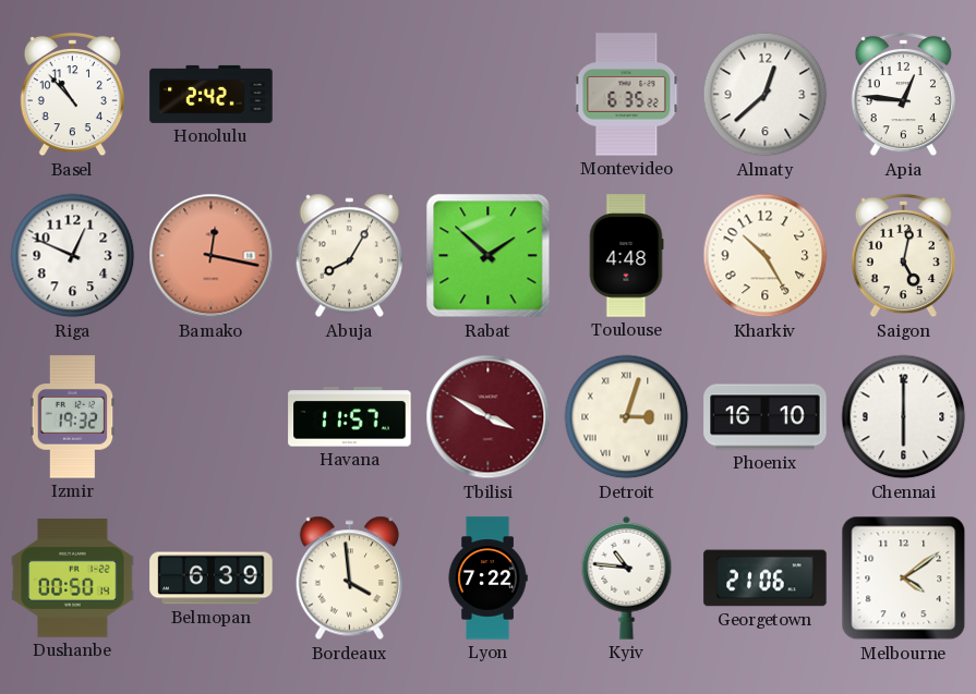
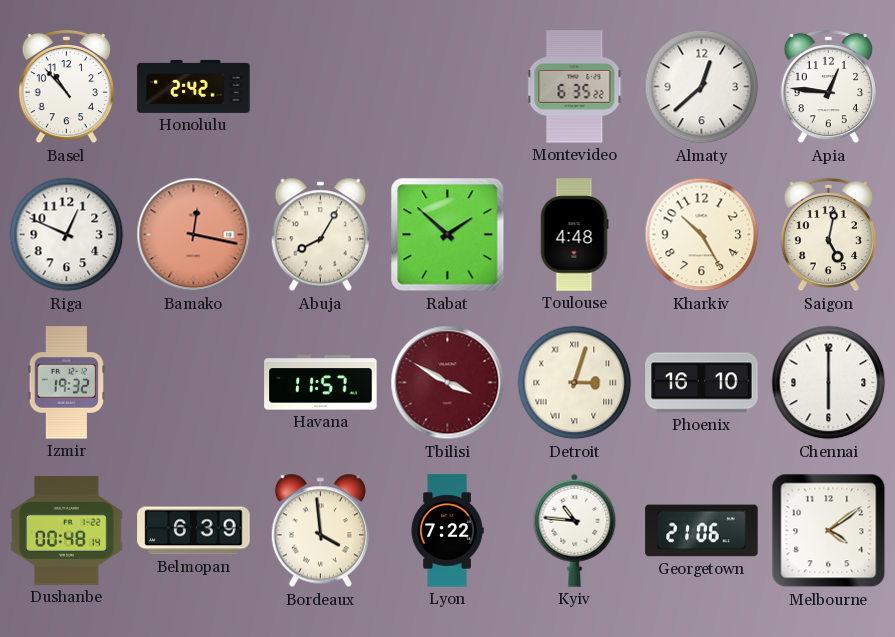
Dushanbe: 00:50 -> 00:48
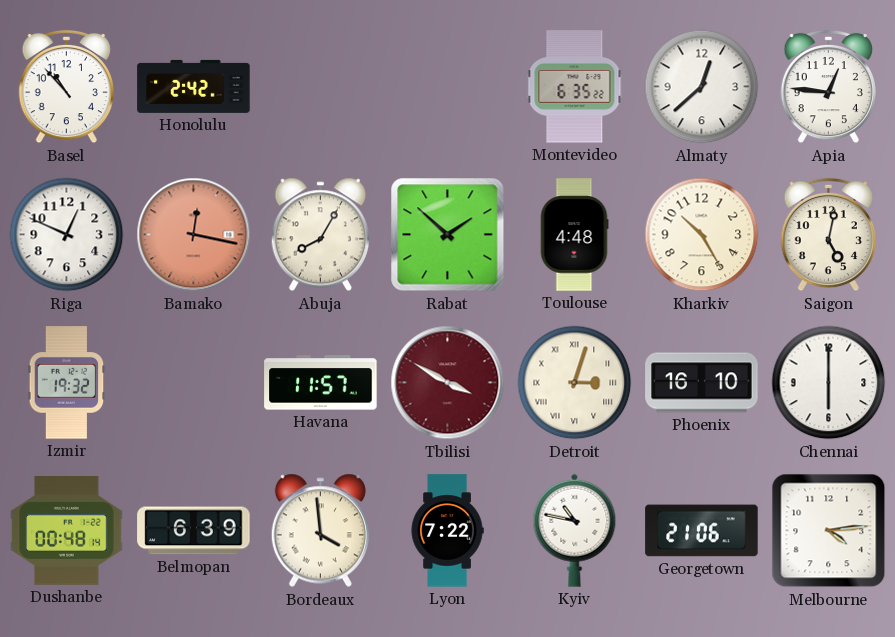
Kyiv: 10:46 -> 10:47
Melbourne: 4:09 -> 4:14
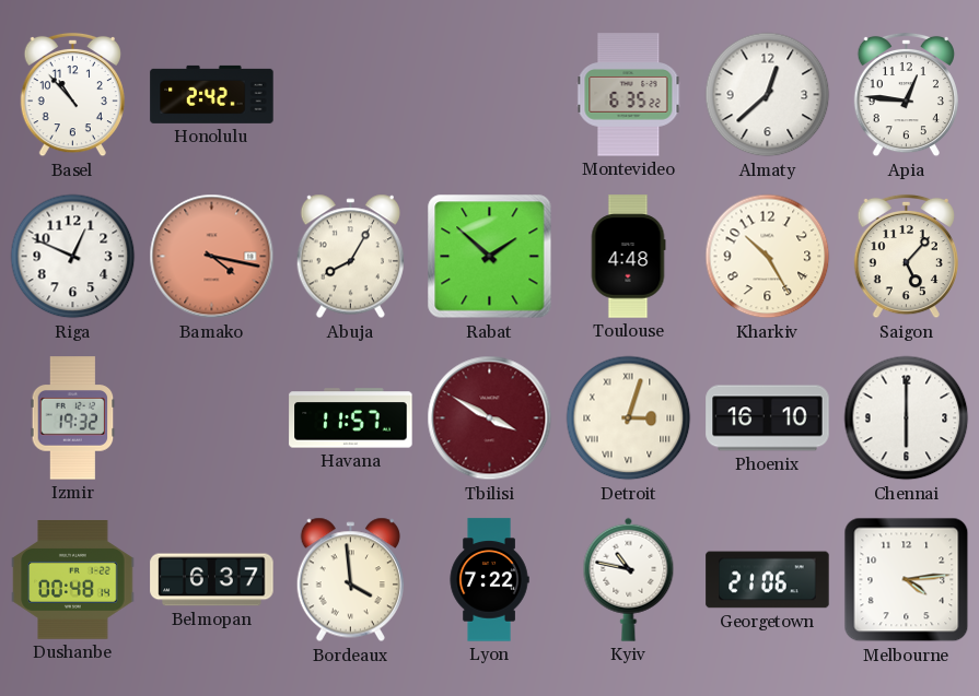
Bamako: 12:17 -> 4:17
Saigon: 5:02 -> 5:07
Belmopan: 6:39 -> 6:37
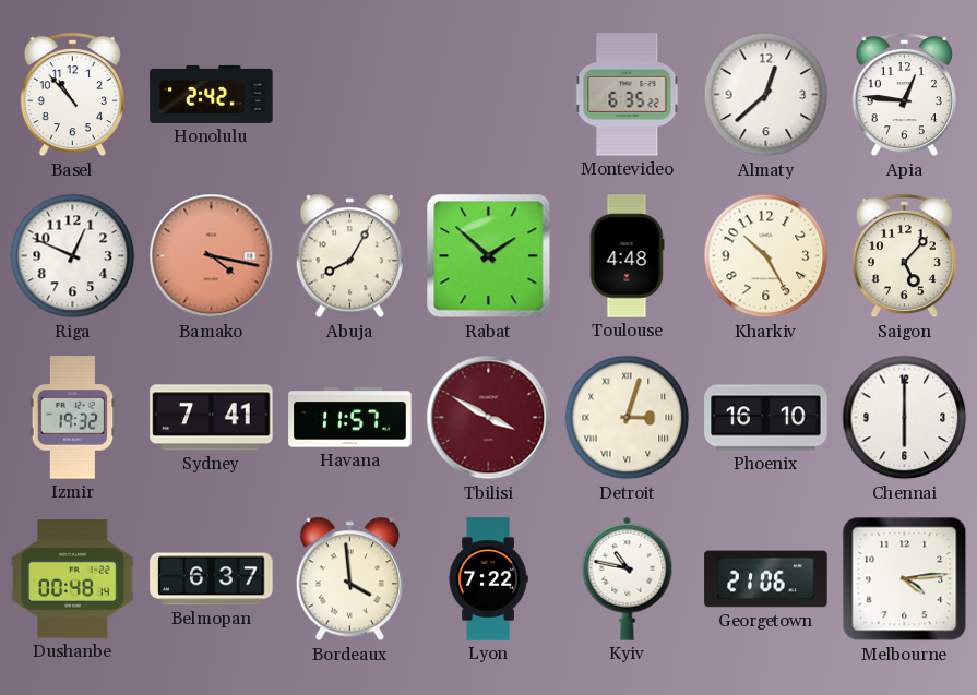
Sydney: none -> 7:41
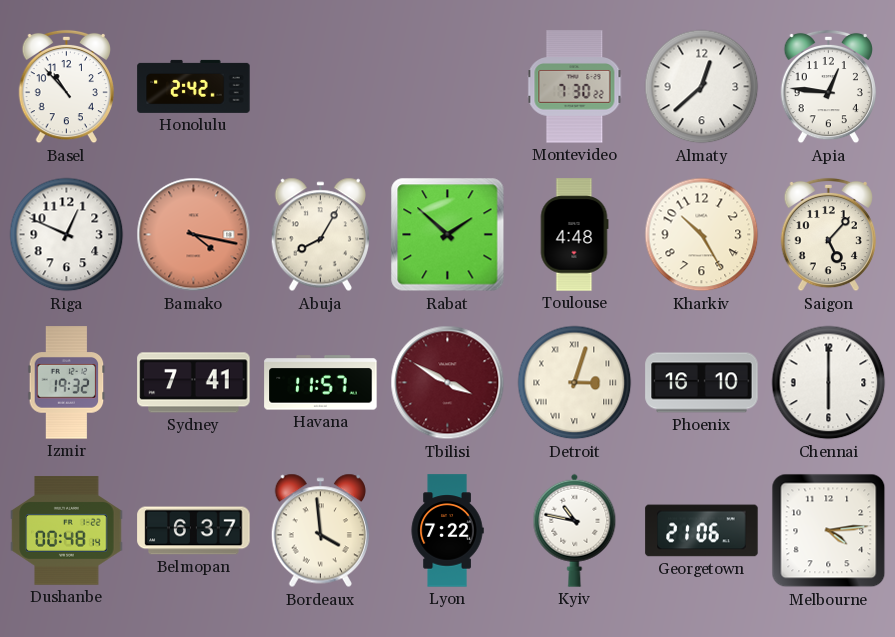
Montevideo: 6:35 -> 7:30
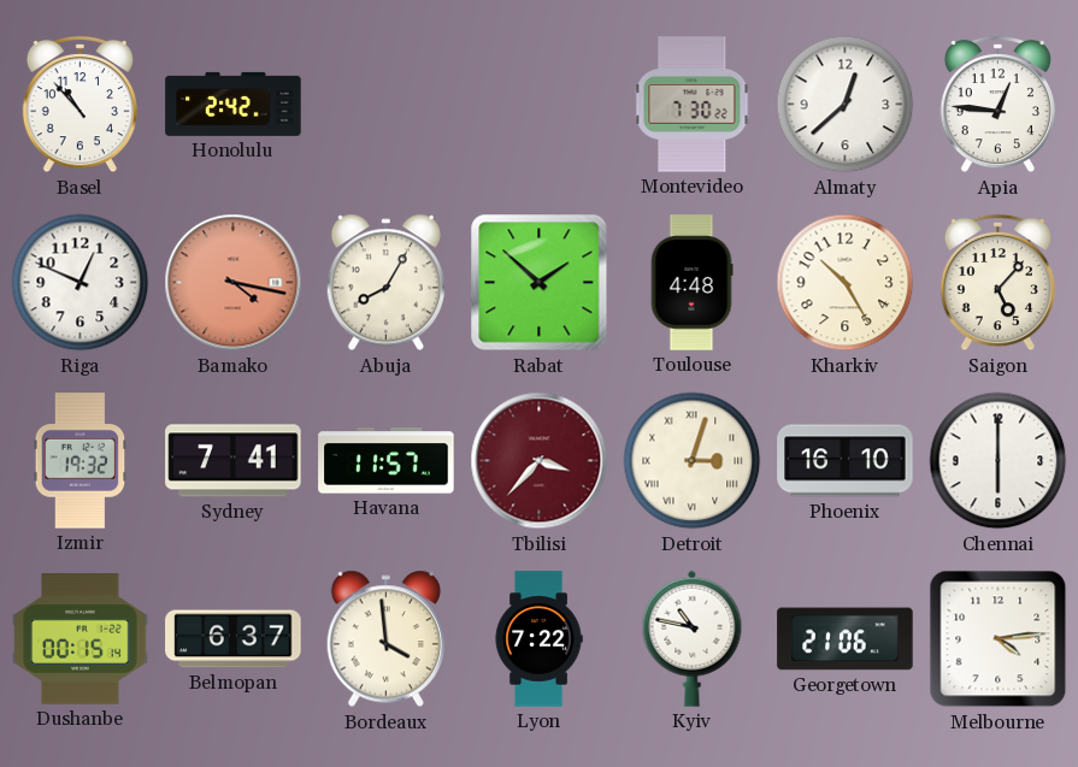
Tbilisi: 3:50 -> 3:37
Dushanbe: 00:48 -> 00:15
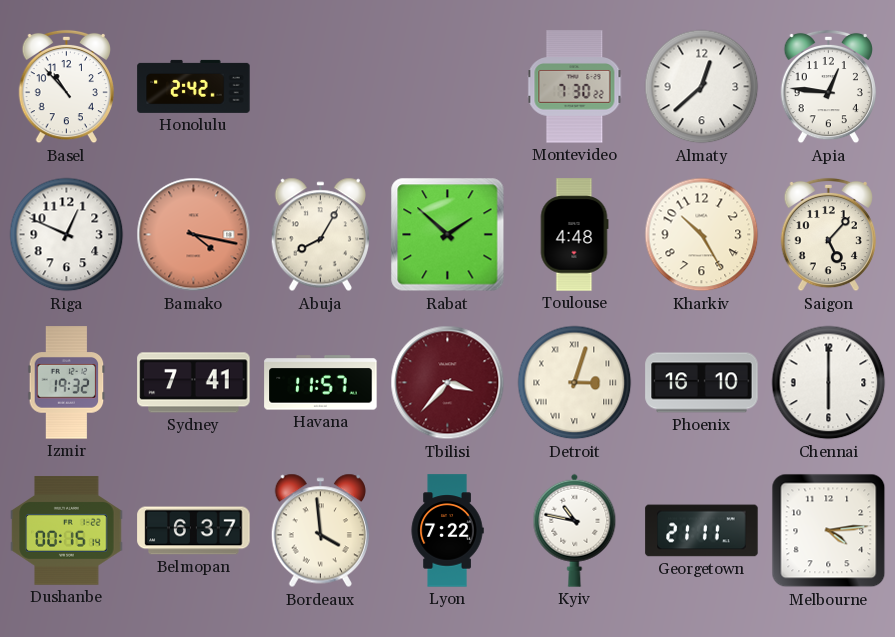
Georgetown: 21:06 -> 21:11
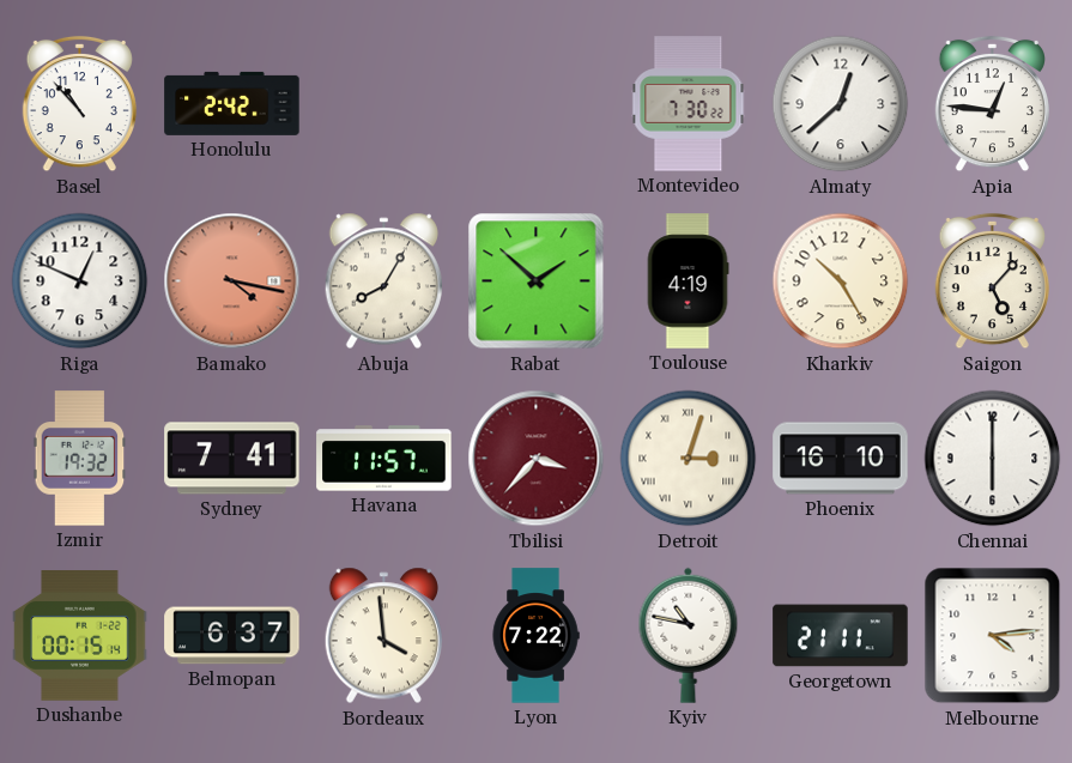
Toulouse: 4:48 -> 4:19
